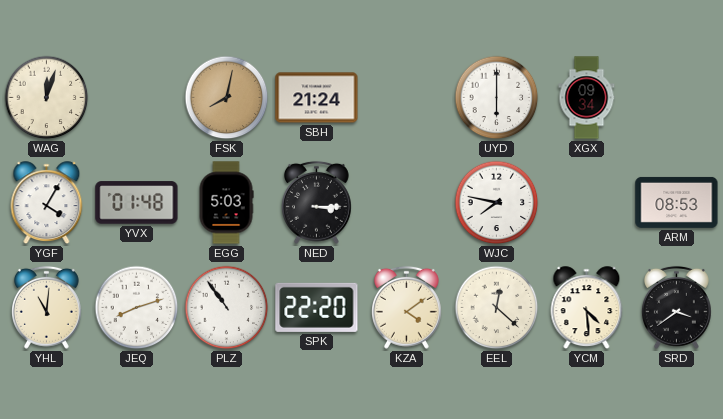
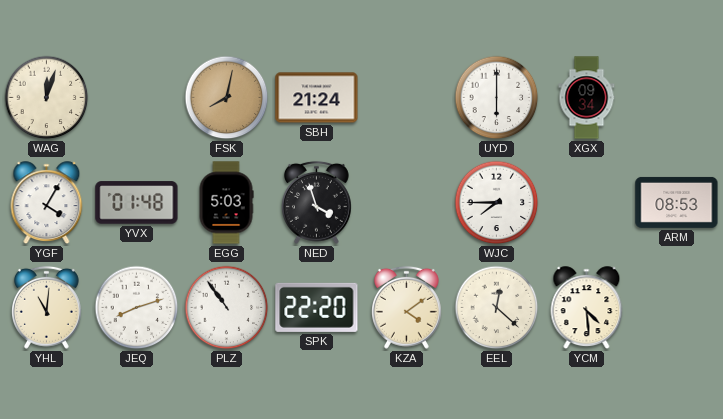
NED: 3:15 -> 3:57
WJC: 7:47 -> 7:45
SRD: 3:39 -> none
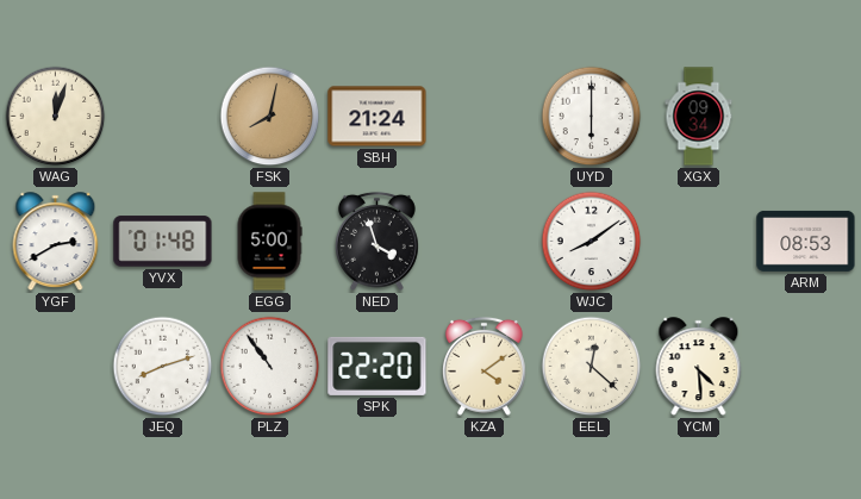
YGF: 4:05 -> 2:40
EGG: 5:03 -> 5:00
WJC: 7:45 -> 8:09
YHL: 11:01 -> none
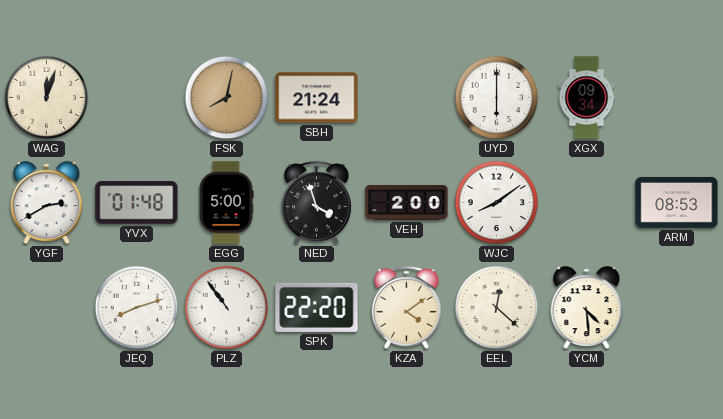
VEH: none -> 2:00
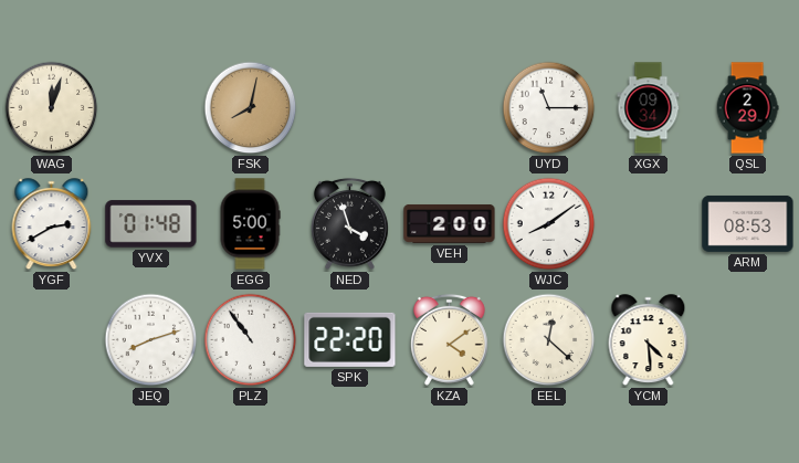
SBH: 21:24 -> none
UYD: 6:00 -> 11:15
QSL: none -> 2:29
